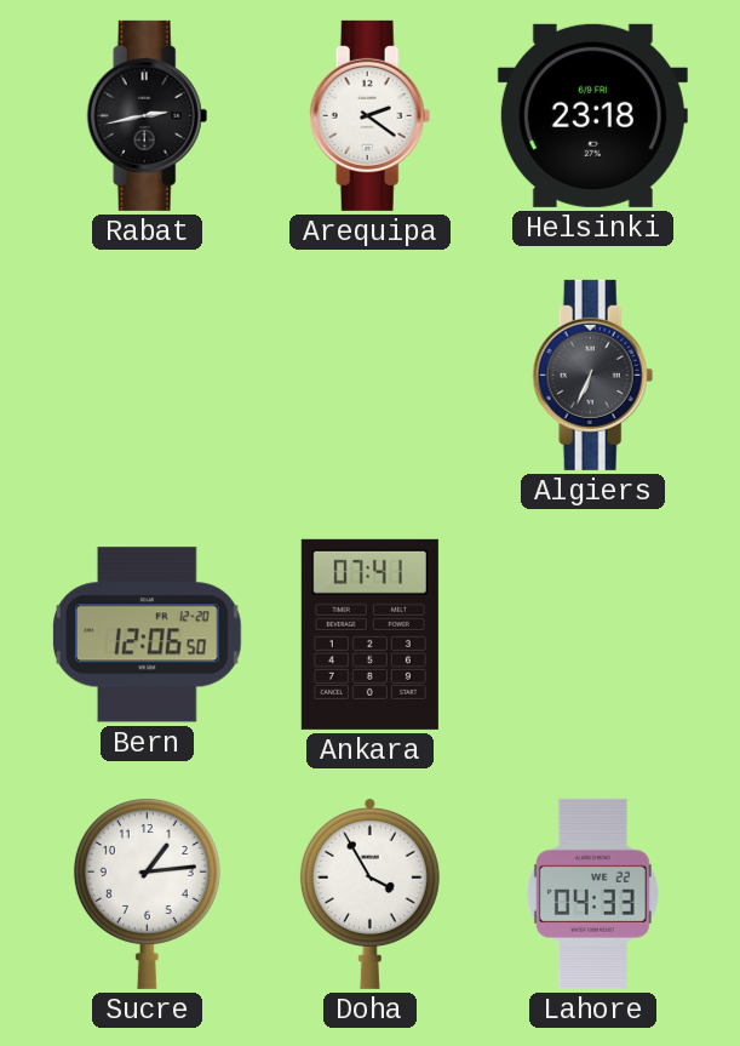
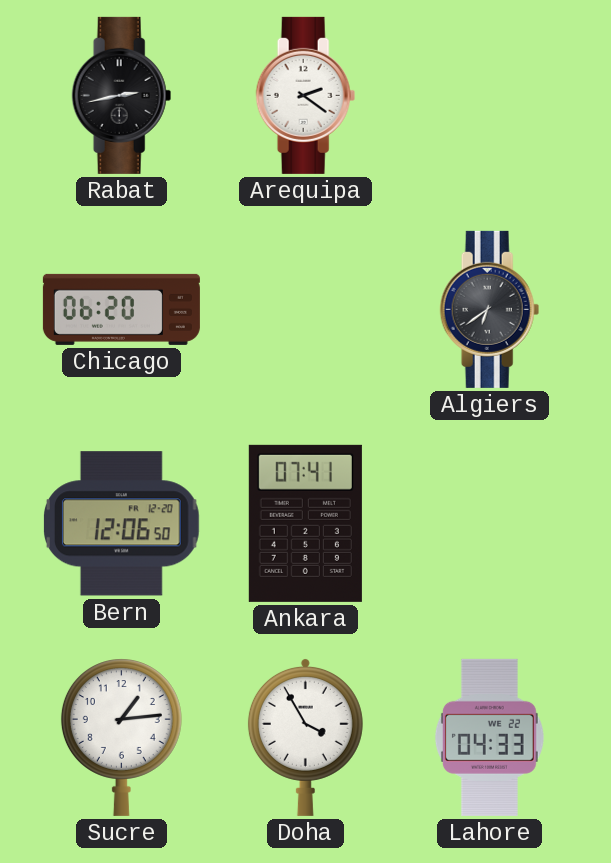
Helsinki: 23:18 -> none
Chicago: none -> 06:20
Algiers: 6:34 -> 6:39
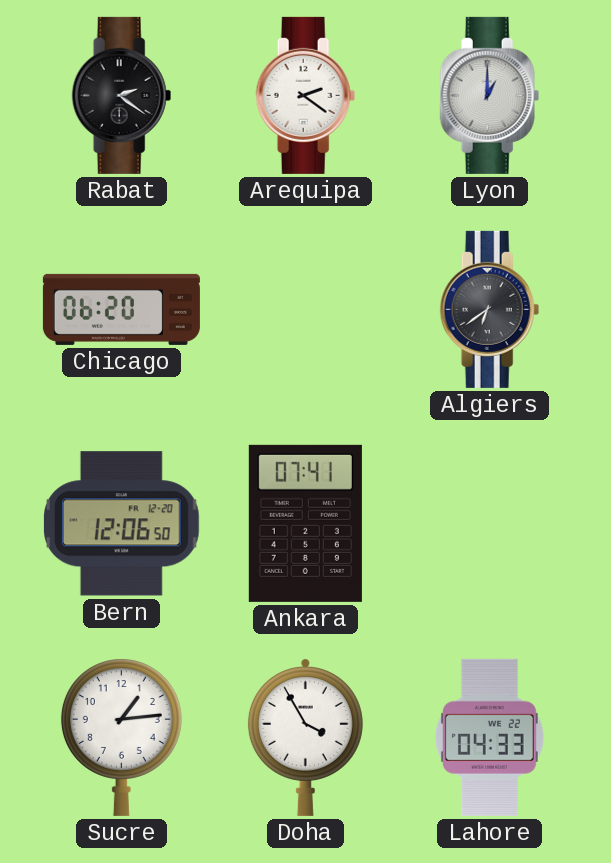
Rabat: 2:43 -> 2:21
Lyon: none -> 1:00
